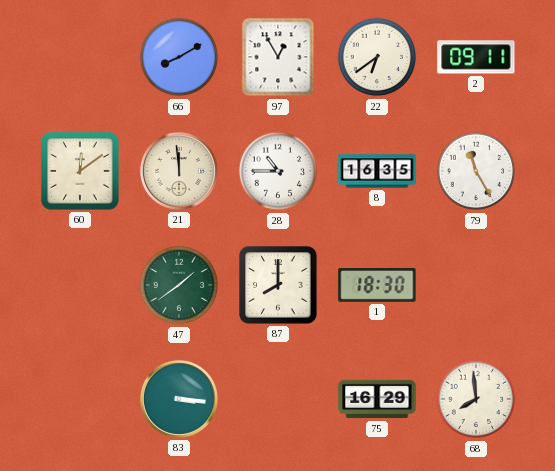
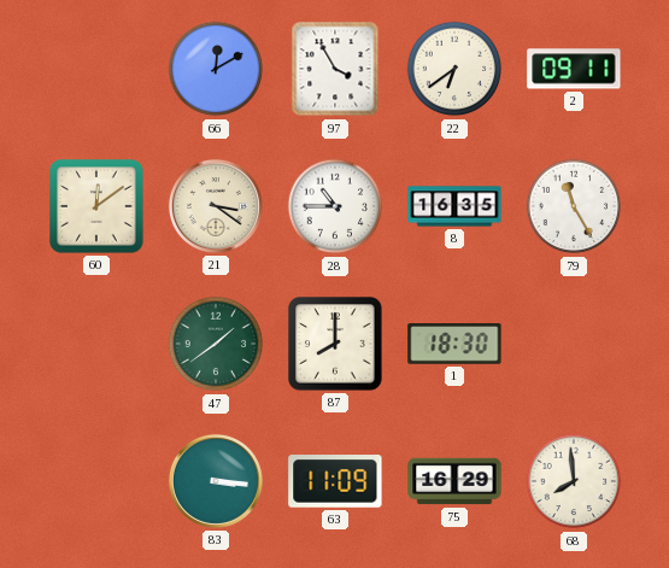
66: 8:10 -> 12:10
97: 12:55 -> 3:55
21: 11:59 -> 3:21
63: none -> 11:09
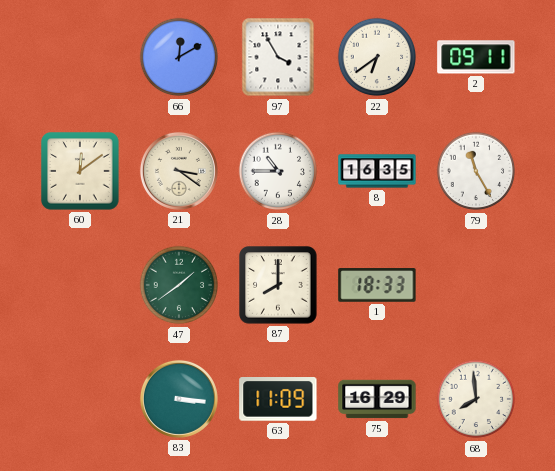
1: 18:30 -> 18:33
